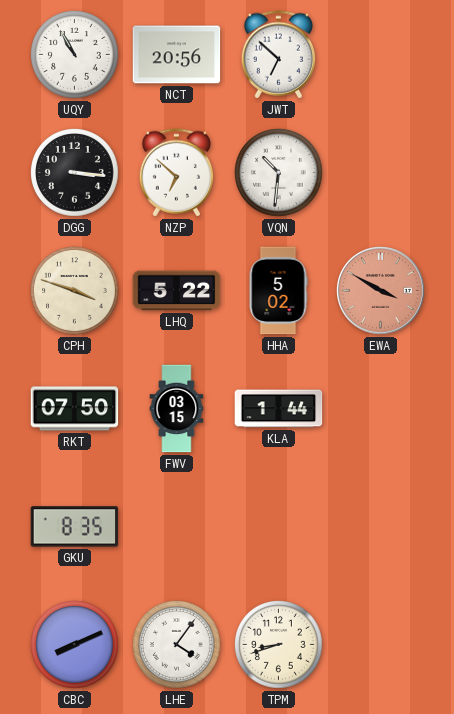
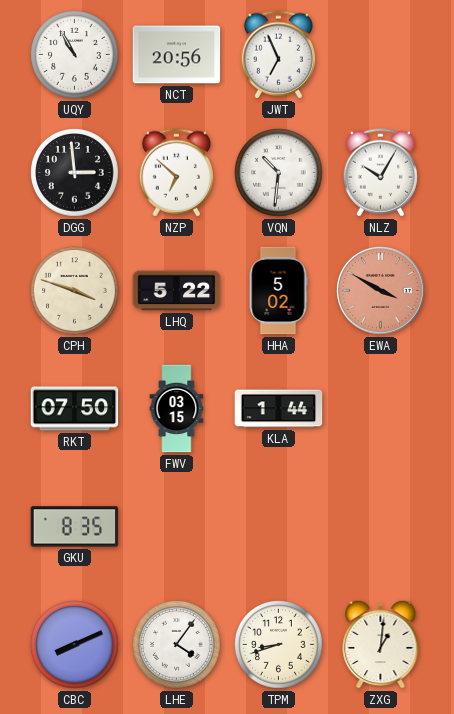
JWT: 6:52 -> 6:56
DGG: 3:16 -> 2:59
NLZ: none -> 10:05
ZXG: none -> 1:01
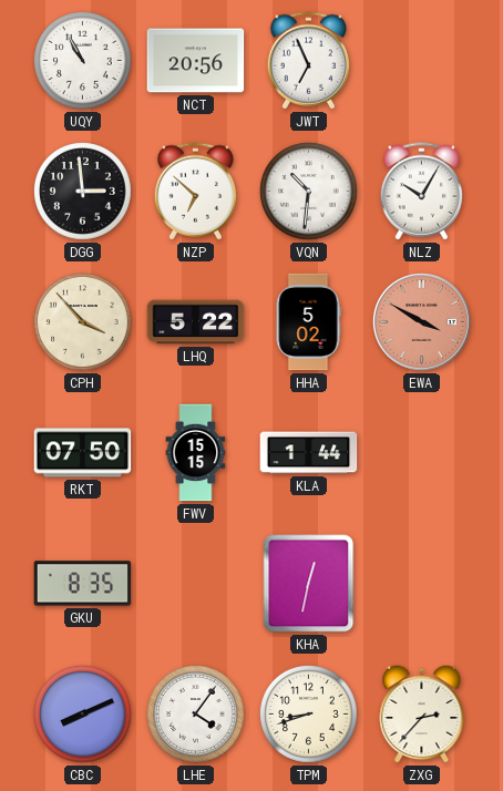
CPH: 3:48 -> 3:53
FWV: 03:15 -> 15:15
KHA: none -> 12:32
ZXG: 1:01 -> 2:37
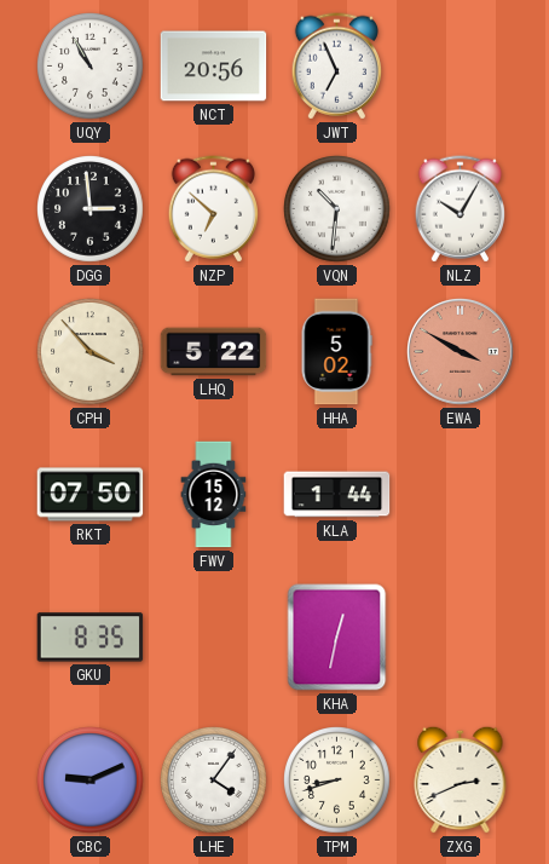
FWV: 15:15 -> 15:12
CBC: 8:11 -> 9:11
ZXG: 2:37 -> 2:41
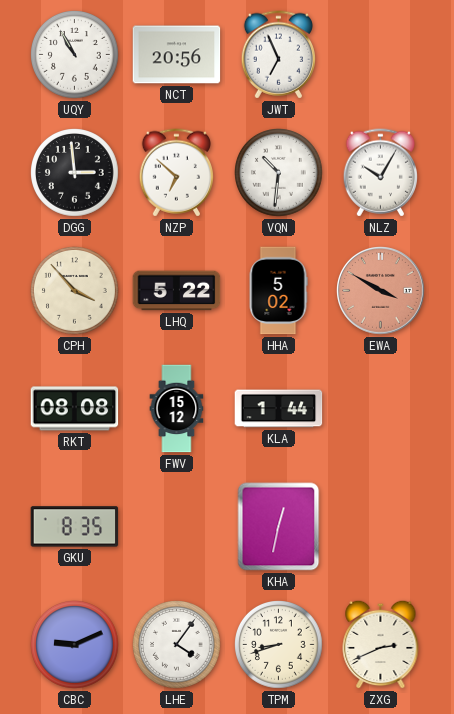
RKT: 07:50 -> 08:08
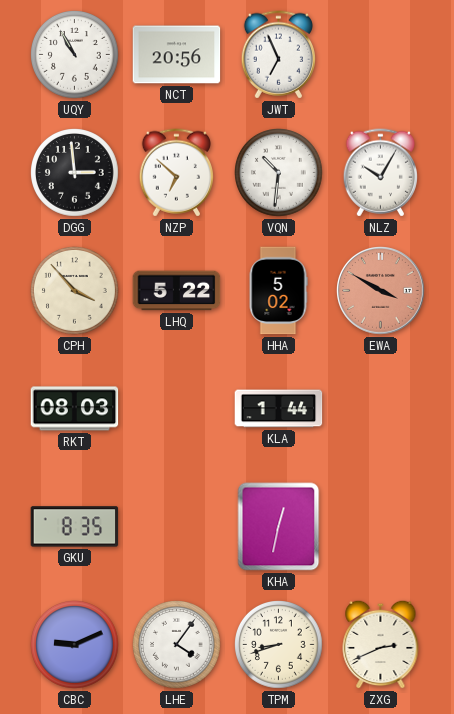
RKT: 08:08 -> 08:03
FWV: 15:12 -> none
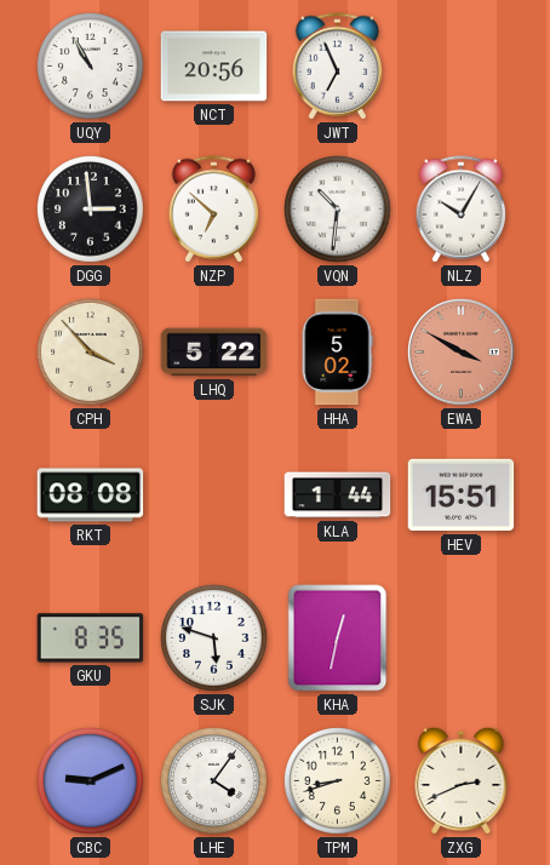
RKT: 08:03 -> 08:08
HEV: none -> 15:51
SJK: none -> 5:48
